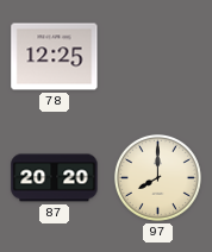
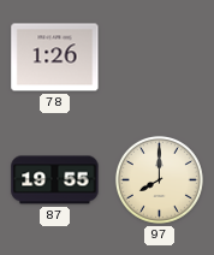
78: 12:25 -> 1:26
87: 20:20 -> 19:55
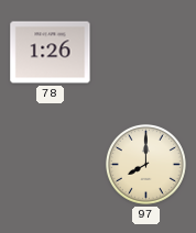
87: 19:55 -> none
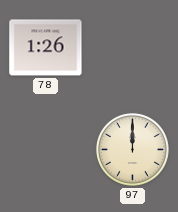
97: 8:00 -> 12:00
